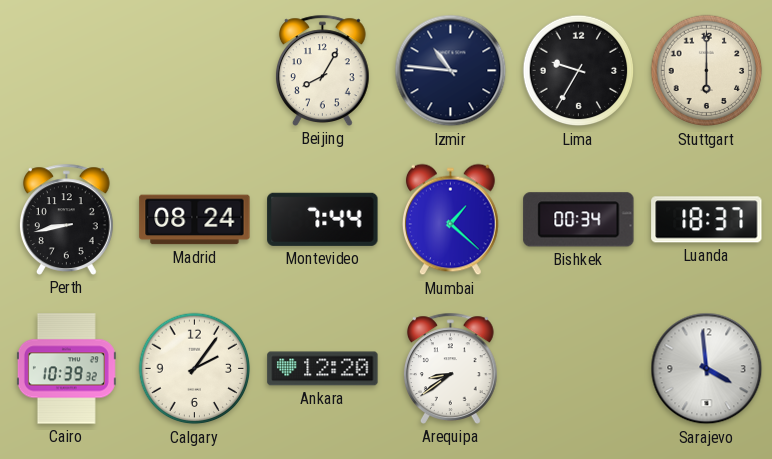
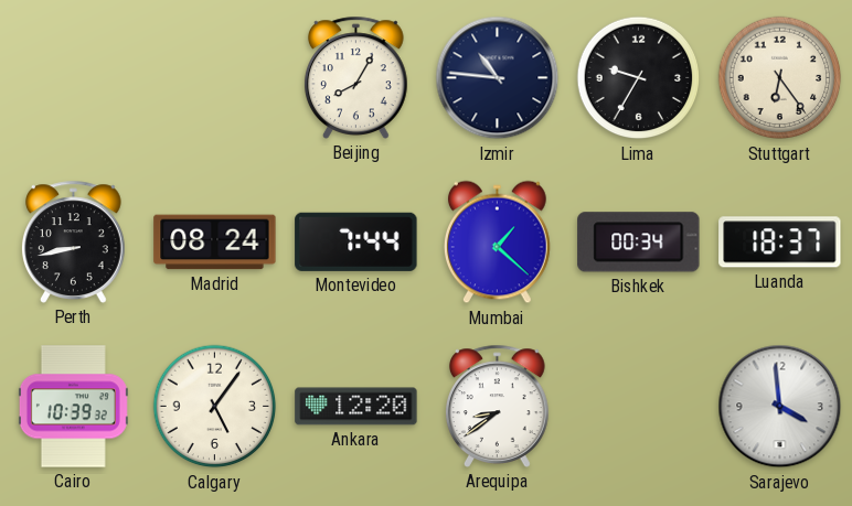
Stuttgart: 6:00 -> 6:24
Calgary: 2:06 -> 5:06
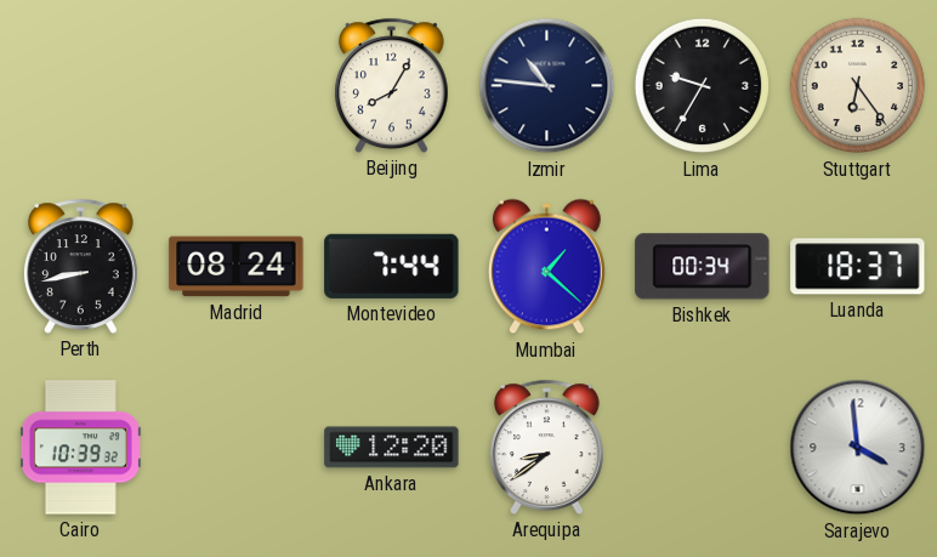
Calgary: 5:06 -> none
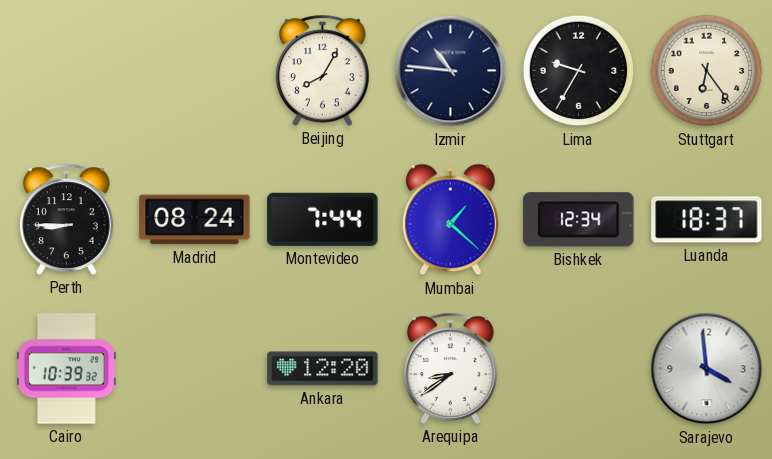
Perth: 8:43 -> 8:45
Bishkek: 00:34 -> 12:34
